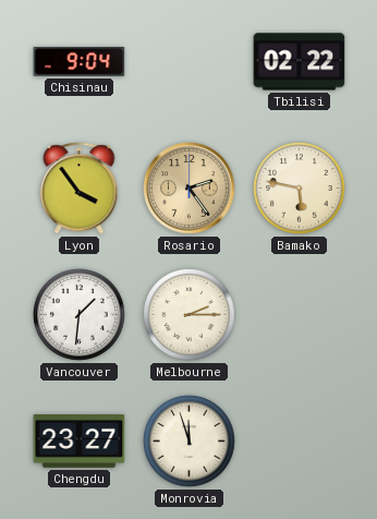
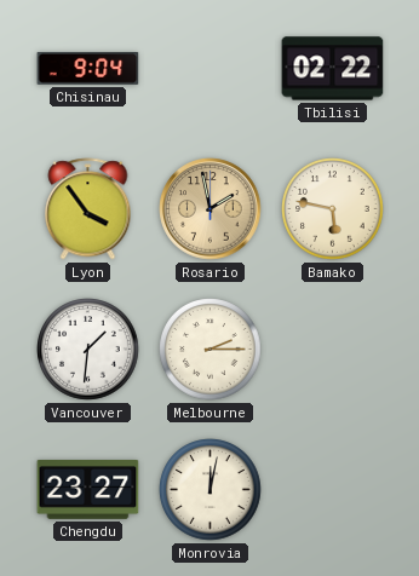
Rosario: 2:24 -> 1:58
Monrovia: 11:57 -> 12:02
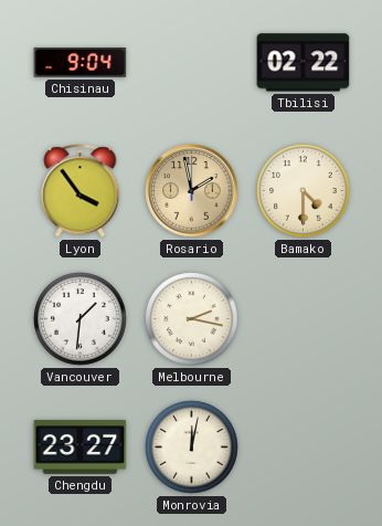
Bamako: 5:47 -> 4:30
Melbourne: 2:15 -> 2:17
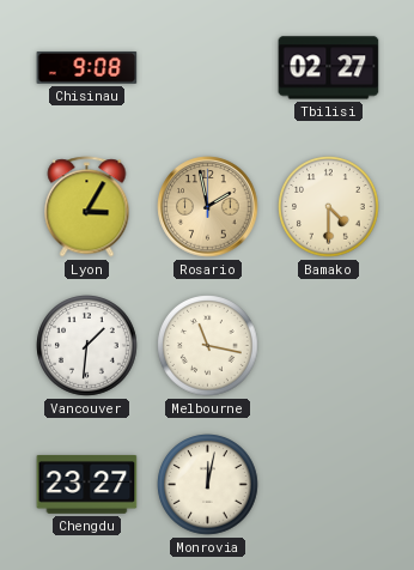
Chisinau: 9:04 -> 9:08
Tbilisi: 02:22 -> 02:27
Lyon: 3:54 -> 3:05
Melbourne: 2:17 -> 11:17
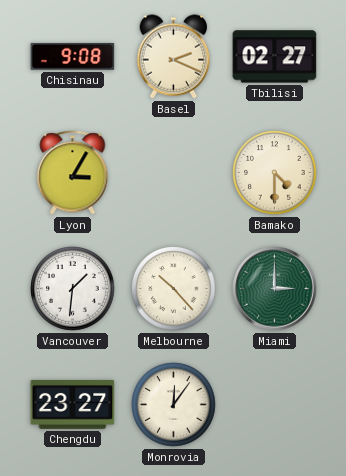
Basel: none -> 2:19
Rosario: 1:58 -> none
Melbourne: 11:17 -> 10:23
Miami: none -> 3:00
Monrovia: 12:02 -> 12:06
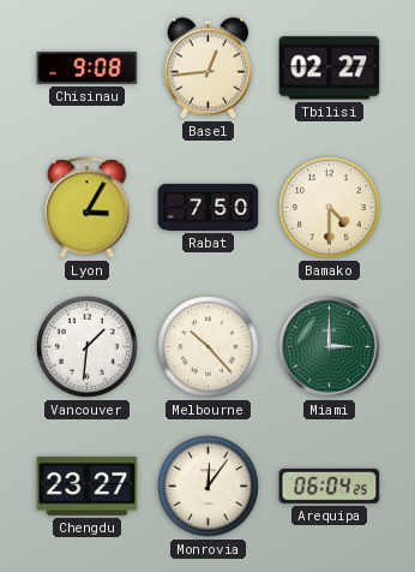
Basel: 2:19 -> 12:44
Rabat: none -> 7:50
Arequipa: none -> 06:04
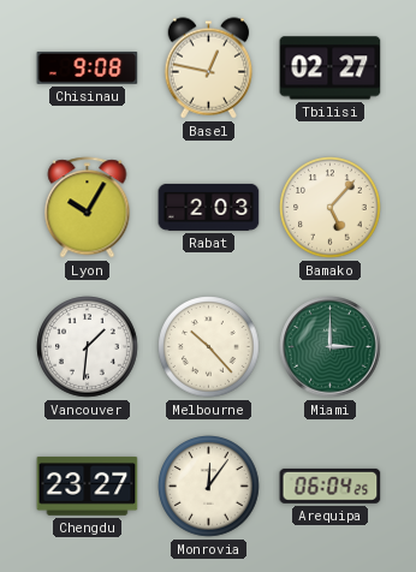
Basel: 12:44 -> 12:47
Lyon: 3:05 -> 10:05
Rabat: 7:50 -> 2:03
Bamako: 4:30 -> 5:07
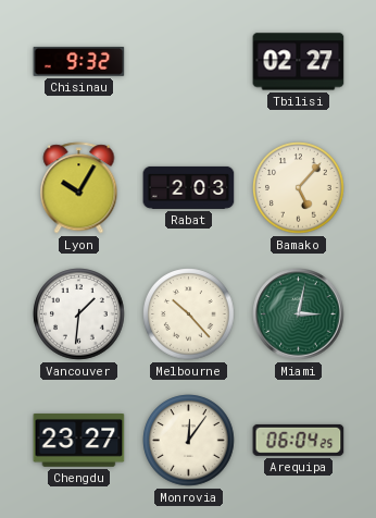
Chisinau: 9:08 -> 9:32
Basel: 12:47 -> none
Miami: 3:00 -> 3:02
